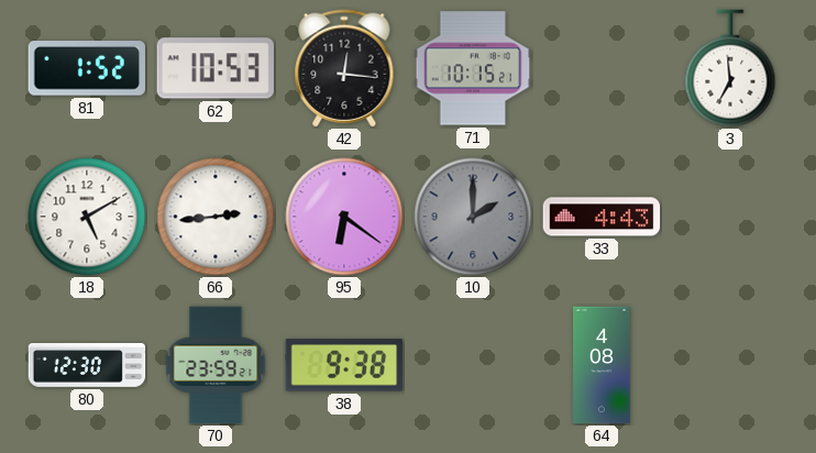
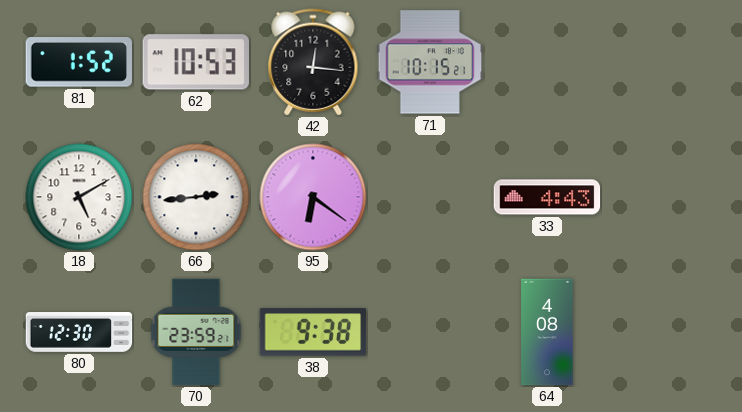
3: 6:59 -> none
10: 2:00 -> none
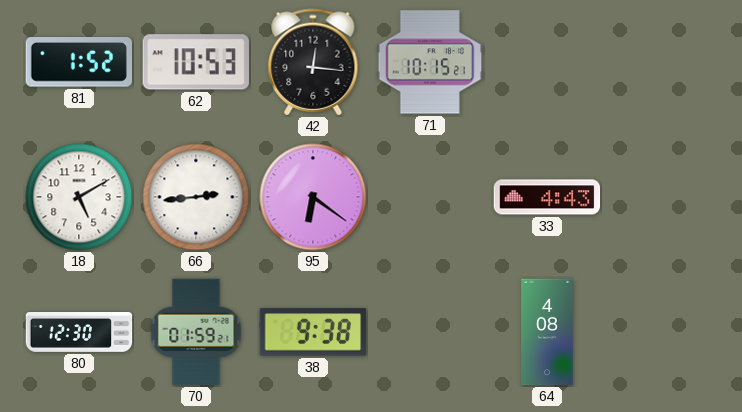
70: 23:59 -> 01:59
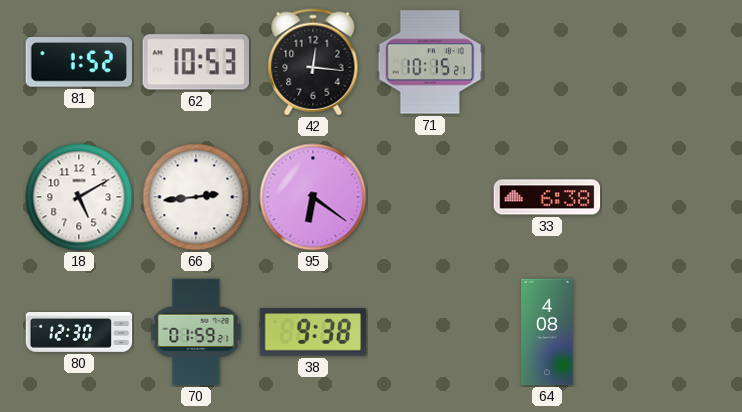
33: 4:43 -> 6:38
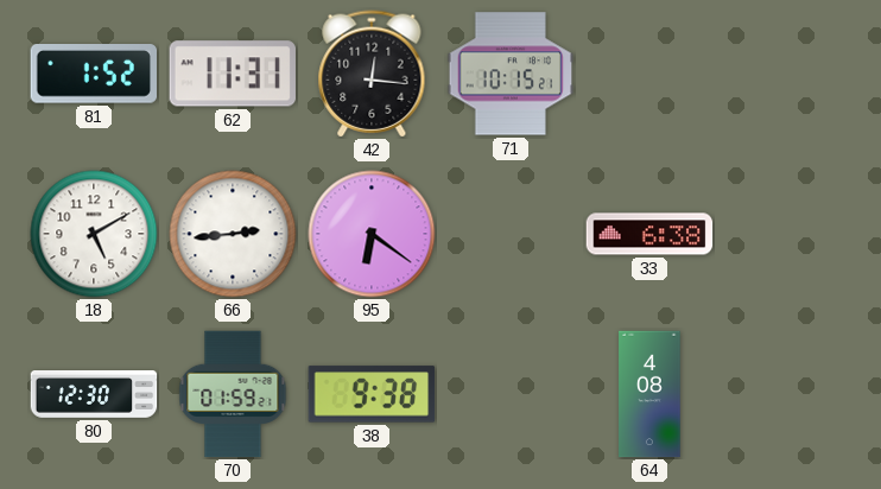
62: 10:53 -> 11:31
